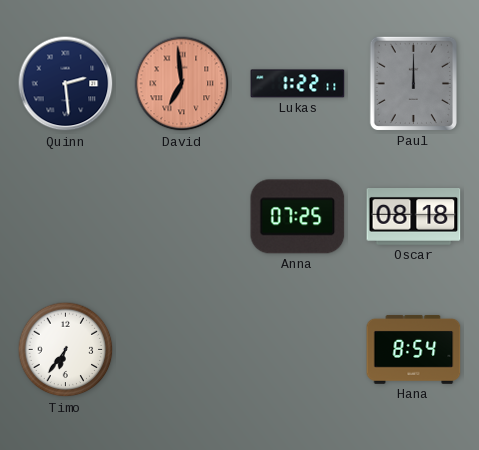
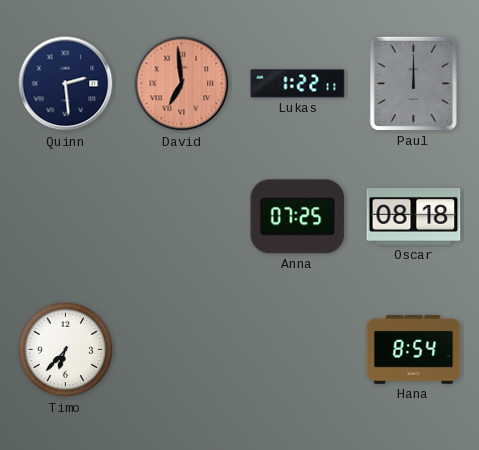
Timo: 6:36 -> 6:37
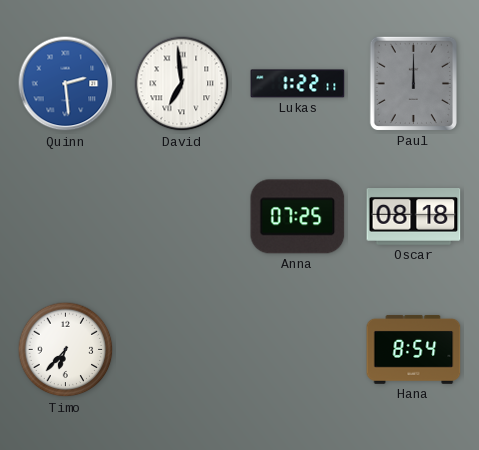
Quinn dial: navy -> blue
David dial: salmon -> white
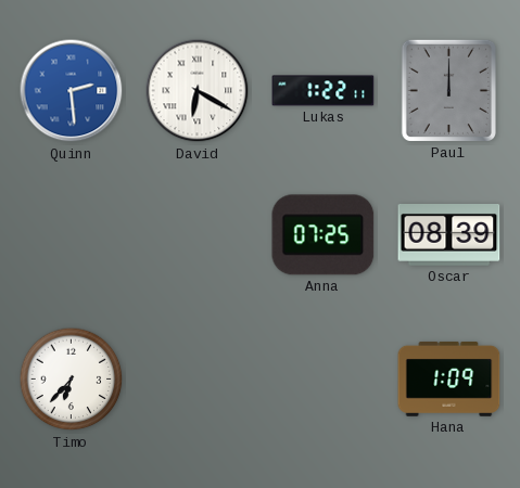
David: 6:59 -> 6:20
Oscar: 08:18 -> 08:39
Hana: 8:54 -> 1:09
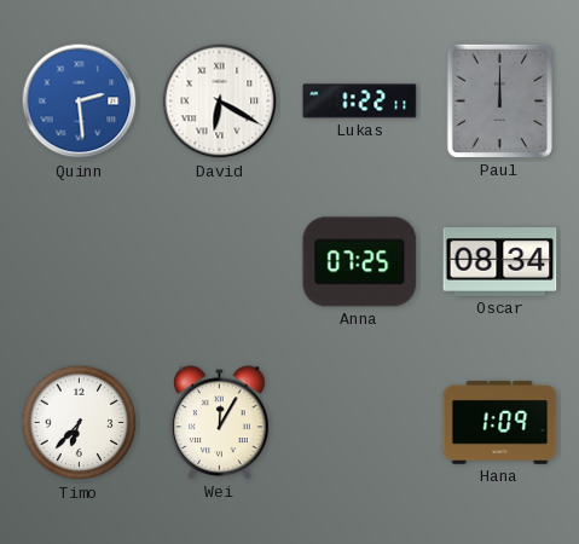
Oscar: 08:39 -> 08:34
Wei: none -> 12:05
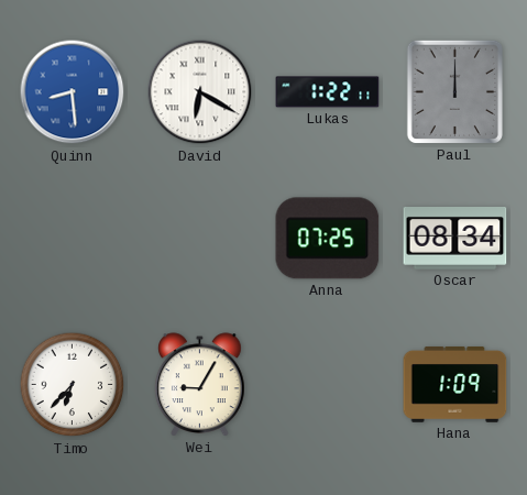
Quinn: 2:29 -> 8:29
Wei: 12:05 -> 9:05
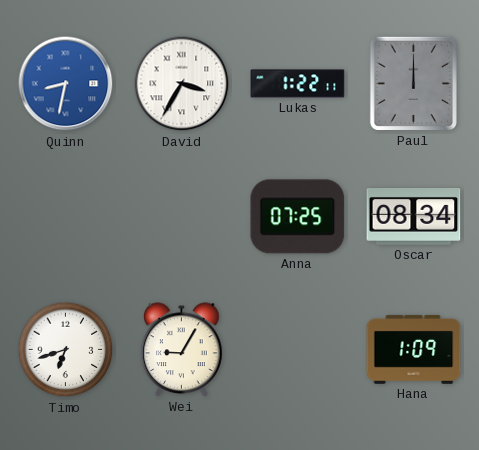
Quinn: 8:29 -> 8:32
David: 6:20 -> 3:35
Timo: 6:37 -> 6:42
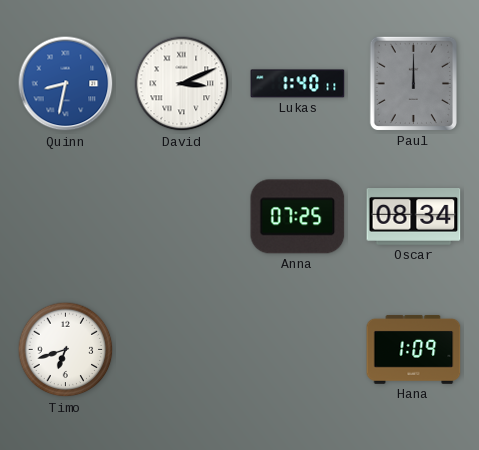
David: 3:35 -> 3:11
Lukas: 1:22 -> 1:40
Wei: 9:05 -> none
